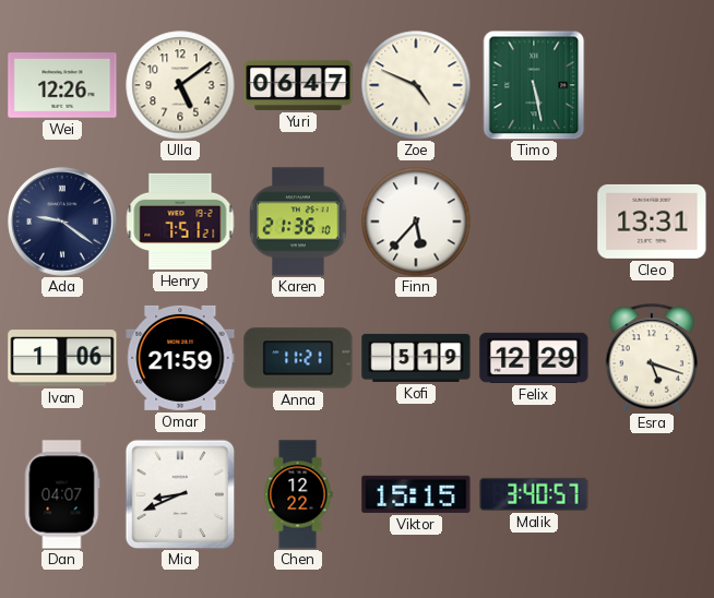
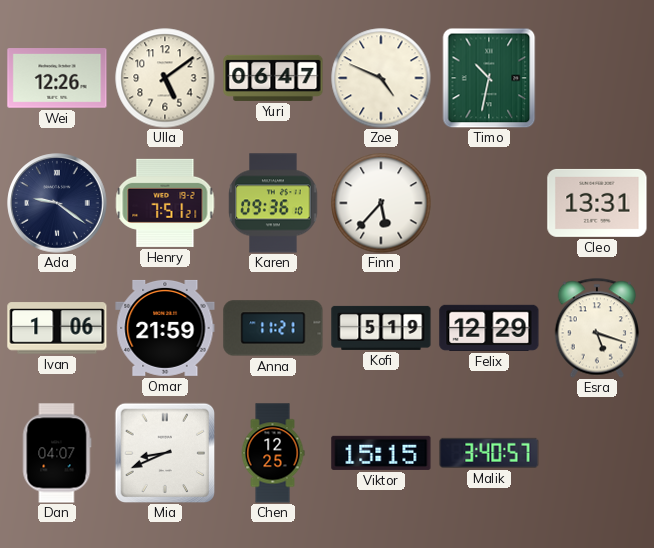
Timo: 5:28 -> 10:32
Karen: 21:36 -> 09:36
Chen: 12:22 -> 12:25
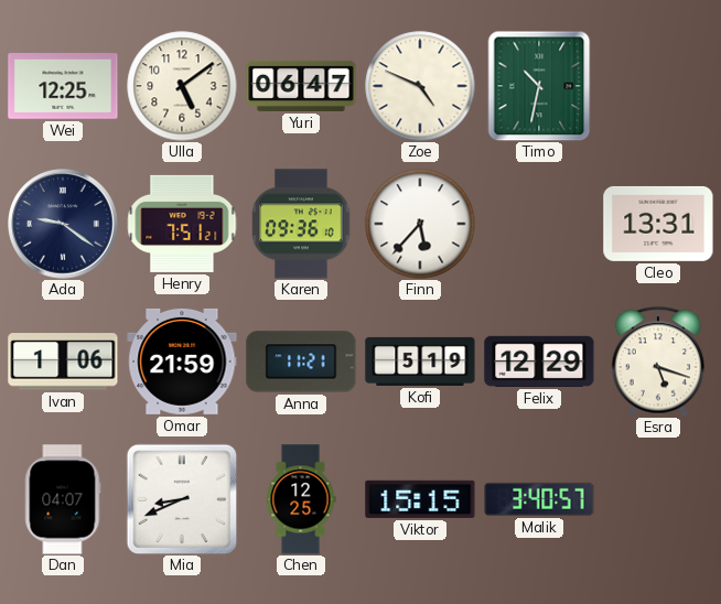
Wei: 12:26 -> 12:25
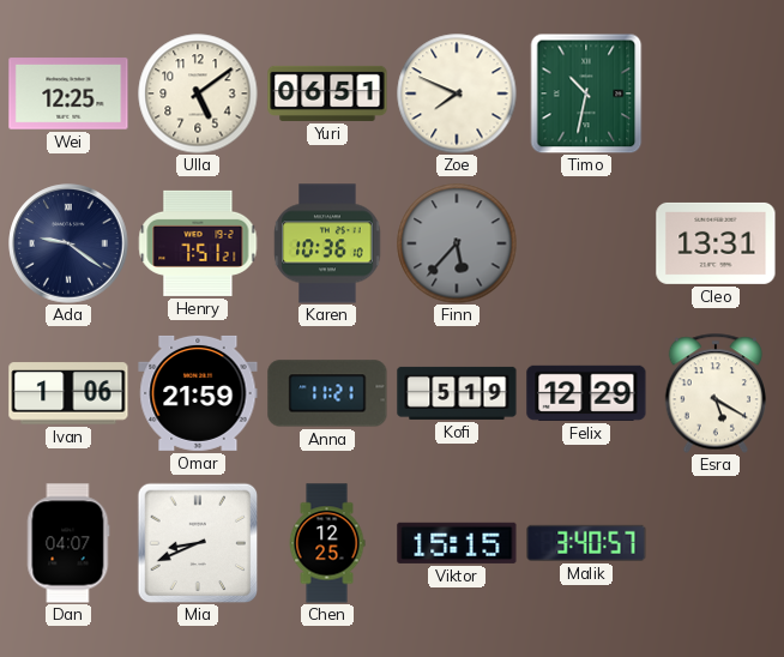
Yuri: 06:47 -> 06:51
Zoe: 4:49 -> 7:49
Karen: 09:36 -> 10:36
Finn dial: white -> grey
Esra: 5:18 -> 5:20
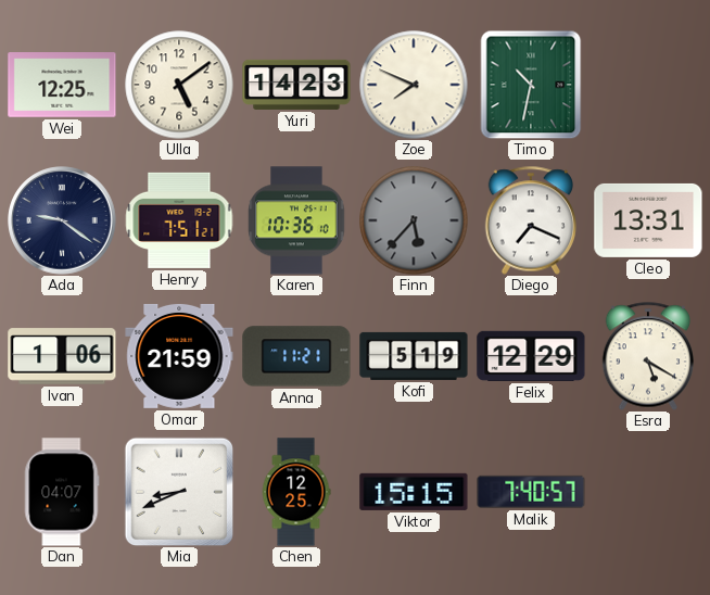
Yuri: 06:51 -> 14:23
Diego: none -> 7:19
Malik: 3:40 -> 7:40
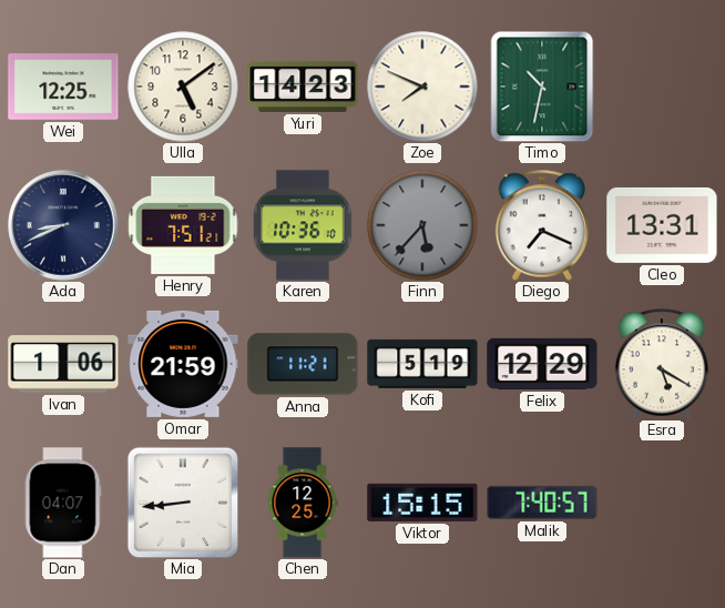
Ada: 9:21 -> 8:41
Mia: 8:41 -> 8:44
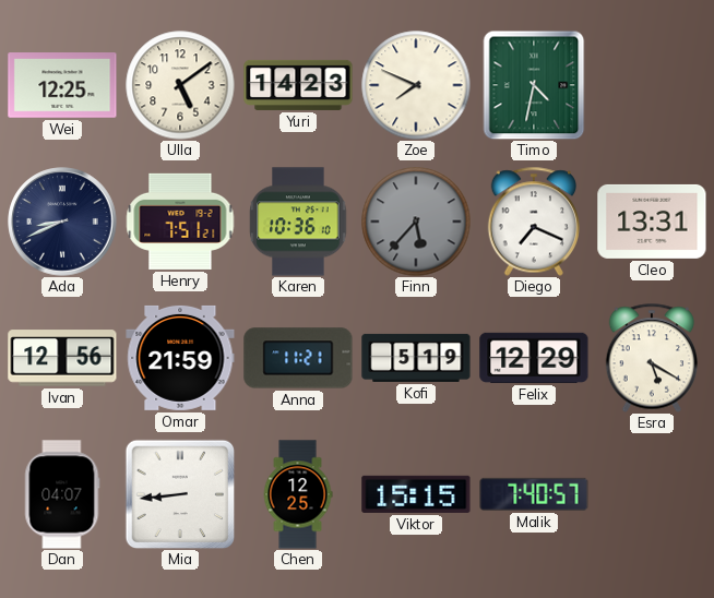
Timo: 10:32 -> 4:32
Ivan: 1:06 -> 12:56
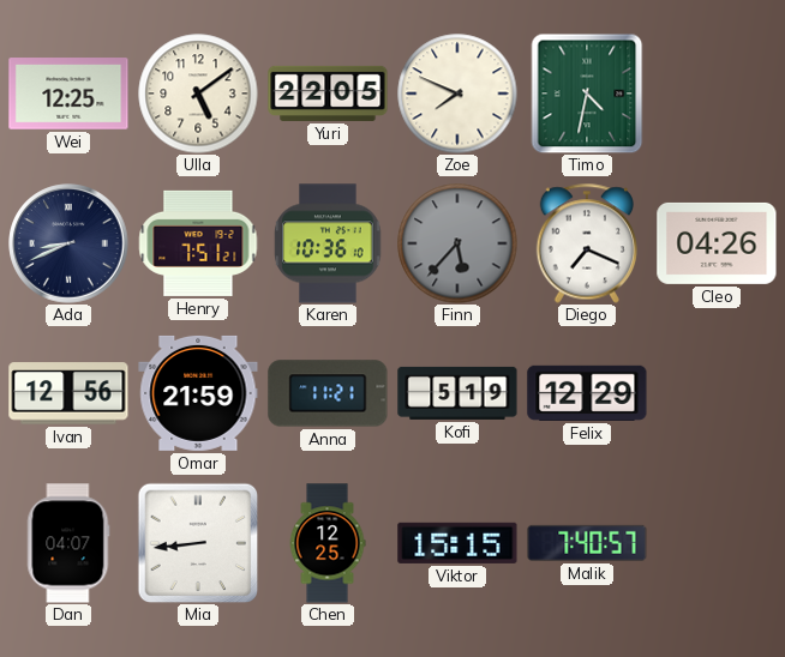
Yuri: 14:23 -> 22:05
Cleo: 13:31 -> 04:26
Esra: 5:20 -> none
